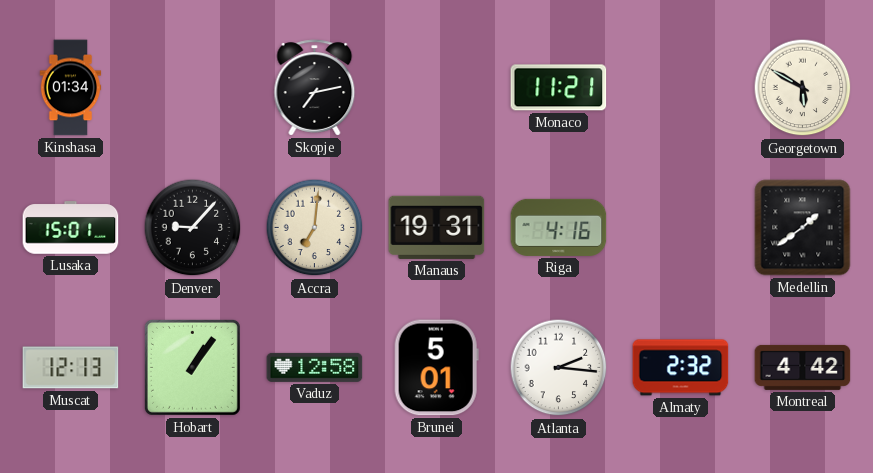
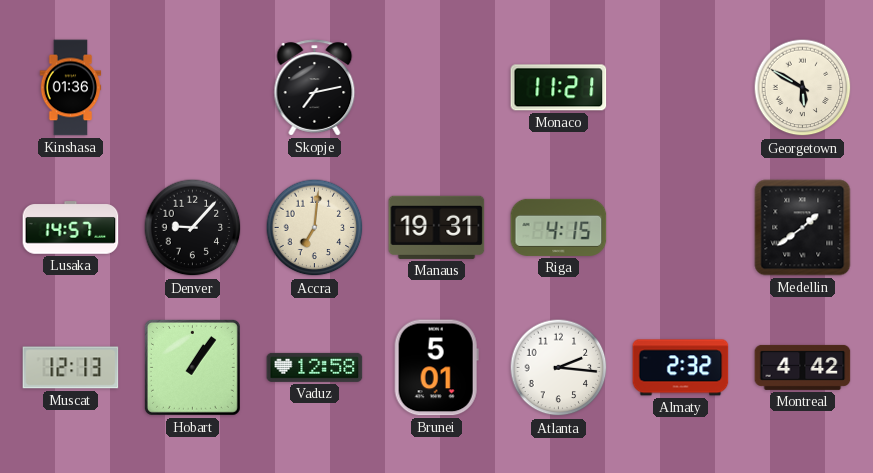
Kinshasa: 01:34 -> 01:36
Lusaka: 15:01 -> 14:57
Riga: 4:16 -> 4:15
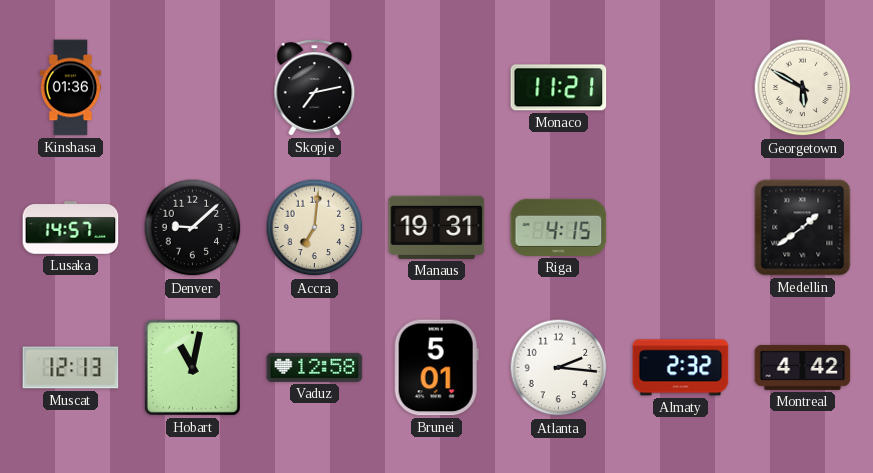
Denver: 9:07 -> 9:08
Hobart: 1:06 -> 11:02
